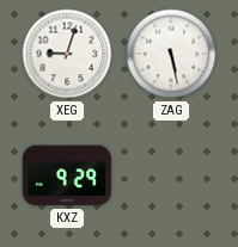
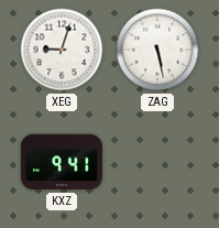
KXZ: 9:29 -> 9:41
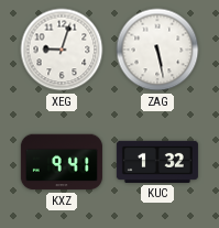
KUC: none -> 1:32
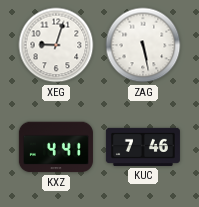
KXZ: 9:41 -> 4:41
KUC: 1:32 -> 7:46
